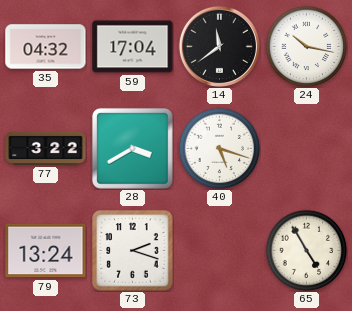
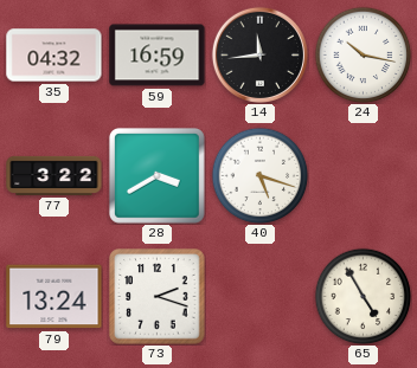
59: 17:04 -> 16:59
14: 11:39 -> 11:44
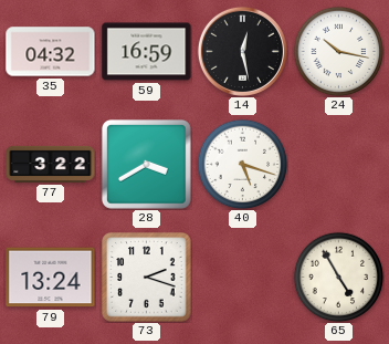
14: 11:44 -> 12:28
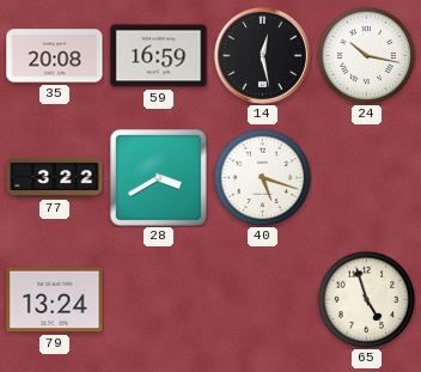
35: 04:32 -> 20:08
73: 2:18 -> none
65: 4:55 -> 4:57
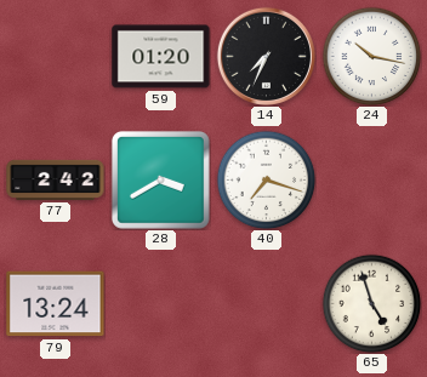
35: 20:08 -> none
59: 16:59 -> 01:20
14: 12:28 -> 7:34
77: 3:22 -> 2:42
40: 5:18 -> 7:18
